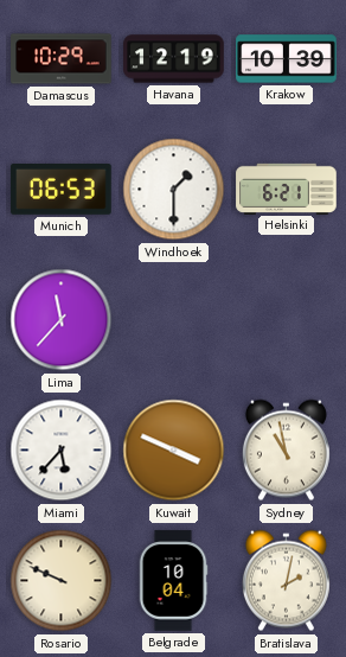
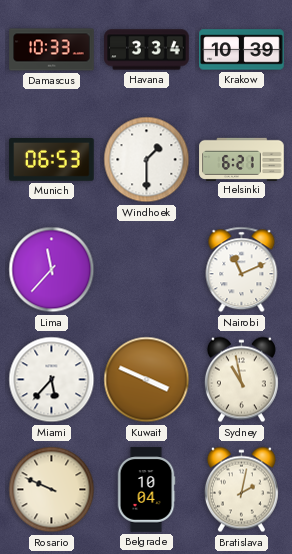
Damascus: 10:29 -> 10:33
Havana: 12:19 -> 3:34
Nairobi: none -> 11:11
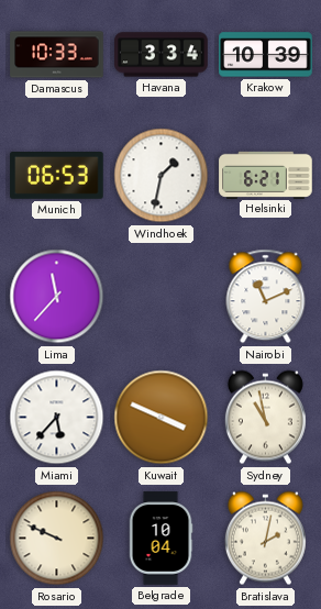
Windhoek: 1:30 -> 1:32
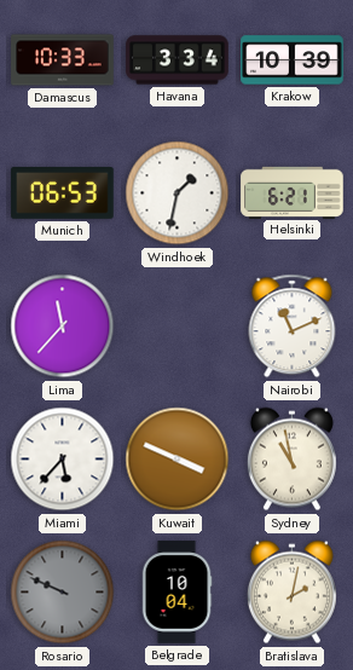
Rosario dial: cream -> grey
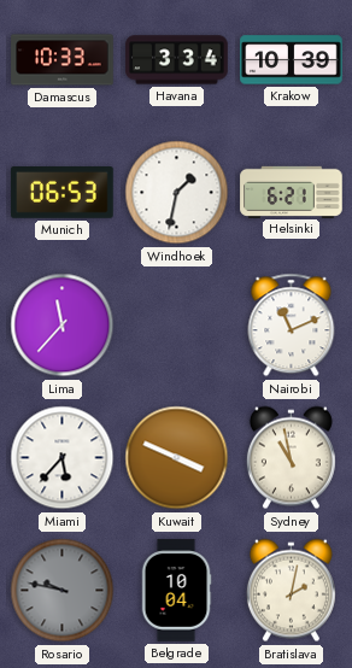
Rosario: 9:49 -> 9:47
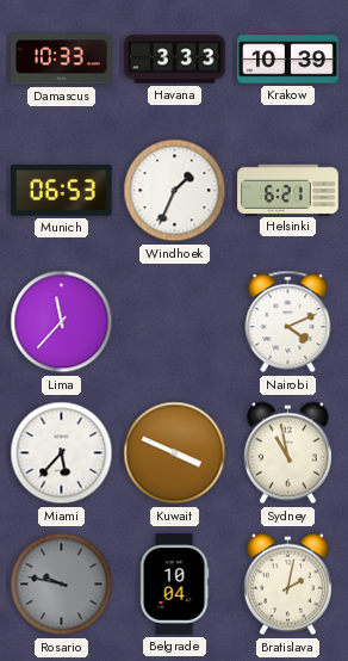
Havana: 3:34 -> 3:33
Windhoek: 1:32 -> 1:34
Nairobi: 11:11 -> 4:11
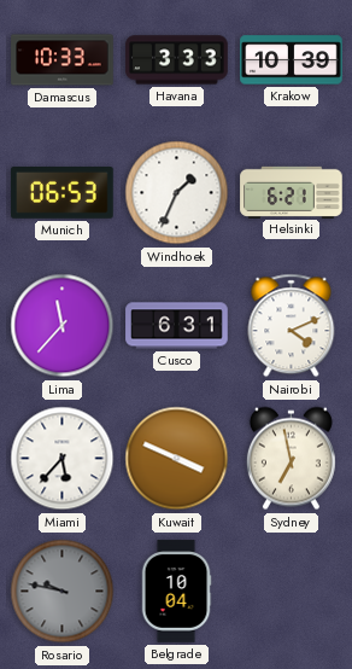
Cusco: none -> 6:31
Sydney: 10:58 -> 6:58
Bratislava: 2:02 -> none
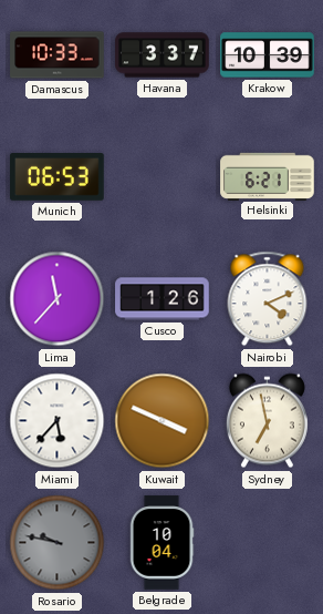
Havana: 3:33 -> 3:37
Windhoek: 1:34 -> none
Cusco: 6:31 -> 1:26
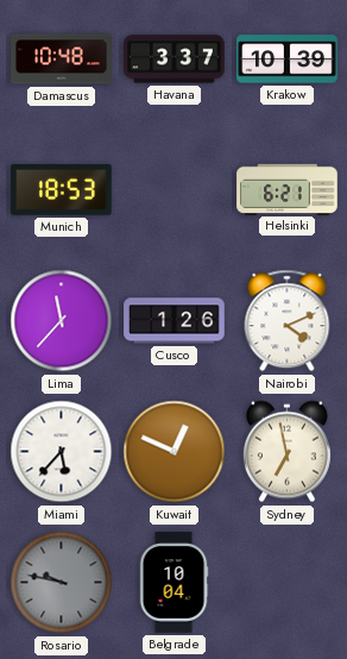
Damascus: 10:33 -> 10:48
Munich: 06:53 -> 18:53
Kuwait: 3:49 -> 12:49
